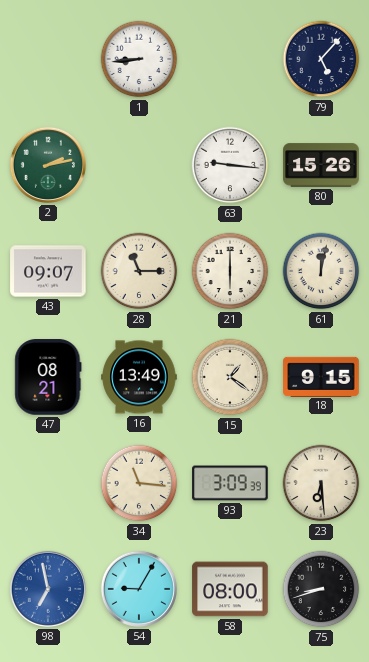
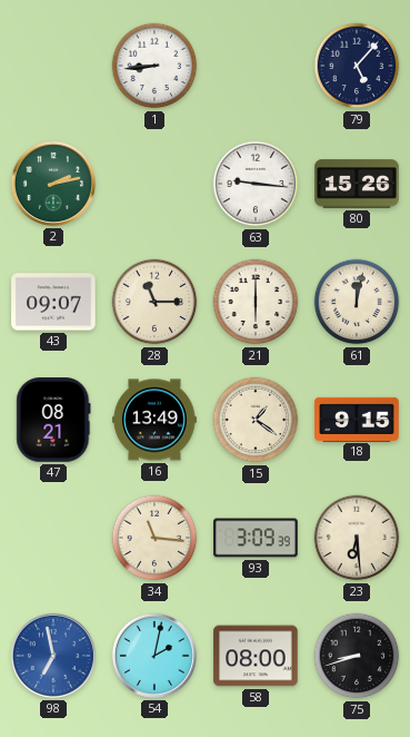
54: 9:05 -> 2:02
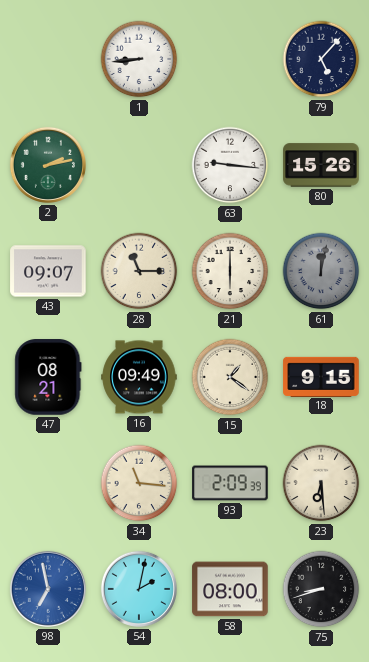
61 dial: cream -> grey
16: 13:49 -> 09:49
93: 3:09 -> 2:09
